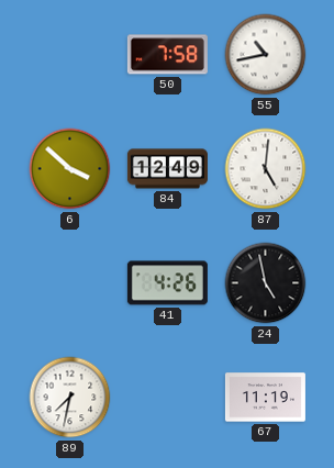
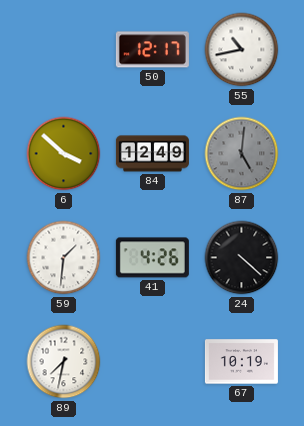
50: 7:58 -> 12:17
87 dial: white -> grey
59: none -> 1:31
24: 4:58 -> 4:22
67: 11:19 -> 10:19
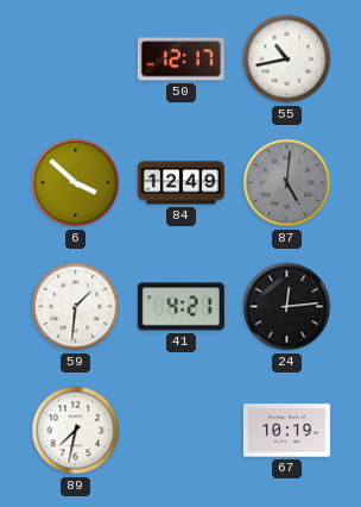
41: 4:26 -> 4:21
24: 4:22 -> 12:14
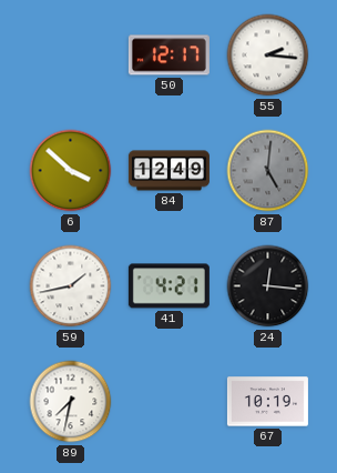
55: 10:43 -> 2:16
59: 1:31 -> 1:43
24: 12:14 -> 12:16
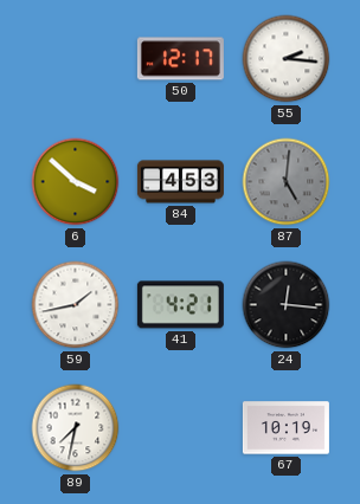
84: 12:49 -> 4:53
